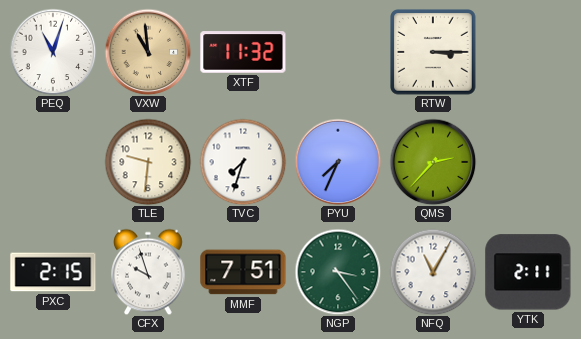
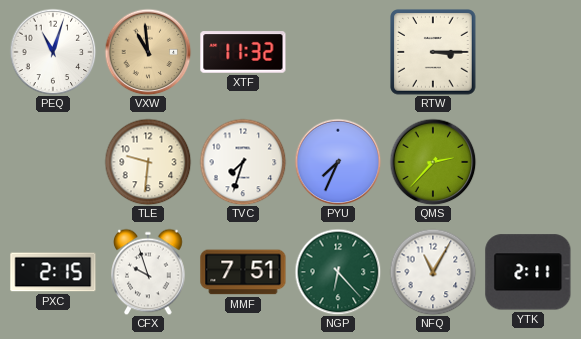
NGP: 3:24 -> 6:23
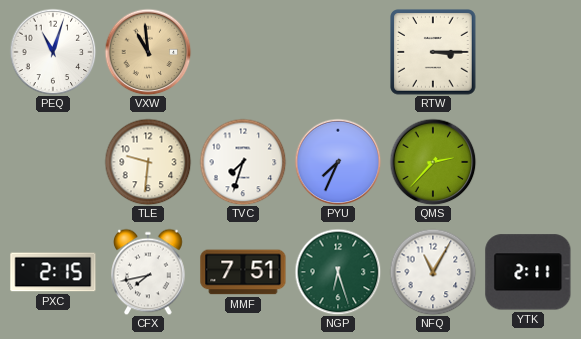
XTF: 11:32 -> none
CFX: 9:57 -> 7:43
NGP: 6:23 -> 6:27
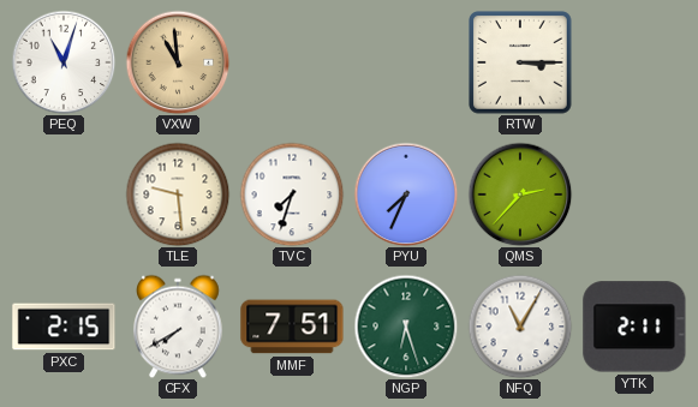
TLE: 9:31 -> 9:29
CFX: 7:43 -> 7:40
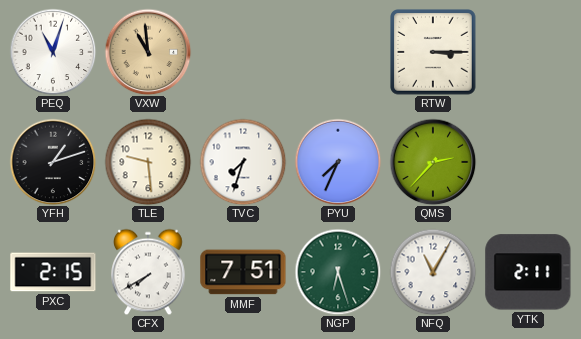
YFH: none -> 1:12
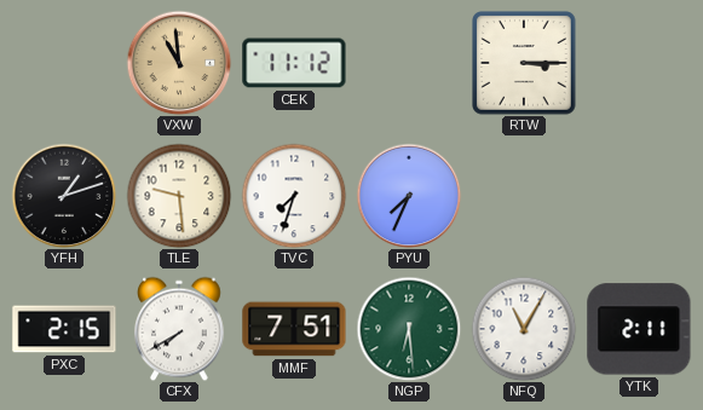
PEQ: 11:03 -> none
CEK: none -> 11:12
QMS: 2:37 -> none
NGP: 6:27 -> 6:29
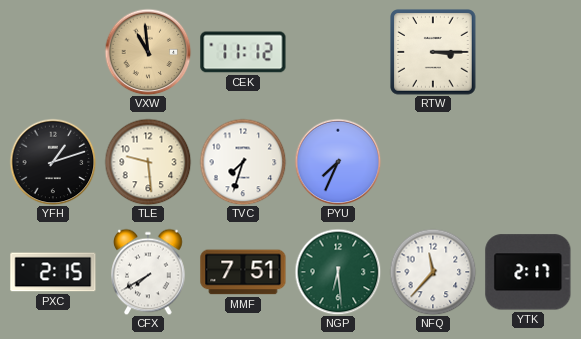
NFQ: 11:05 -> 11:37
YTK: 2:11 -> 2:17
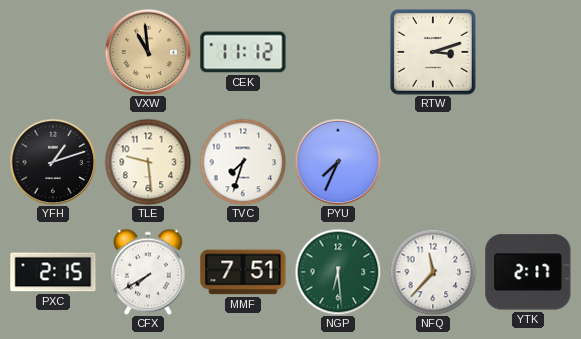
RTW: 3:15 -> 3:12
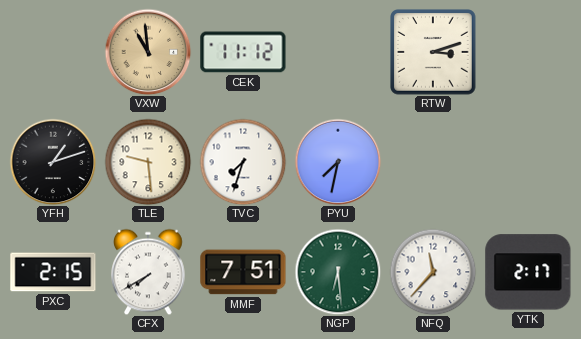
PYU: 7:34 -> 7:32
